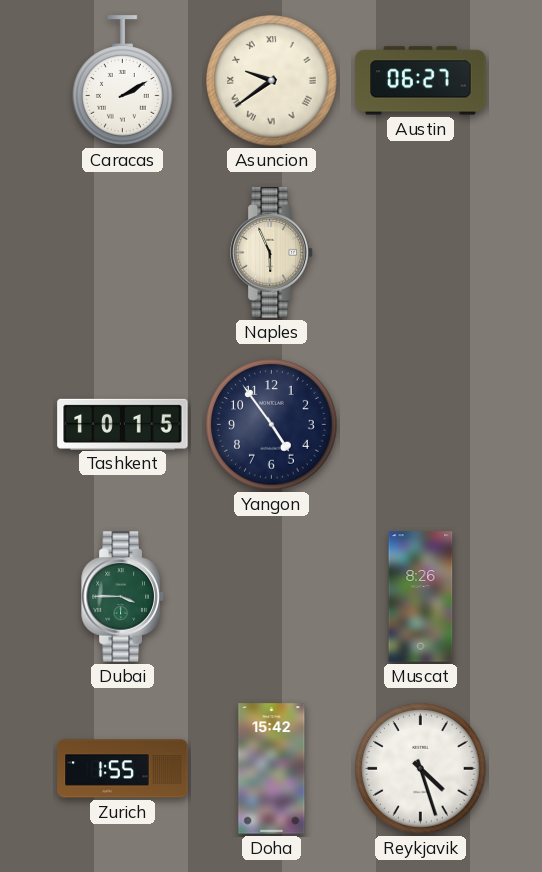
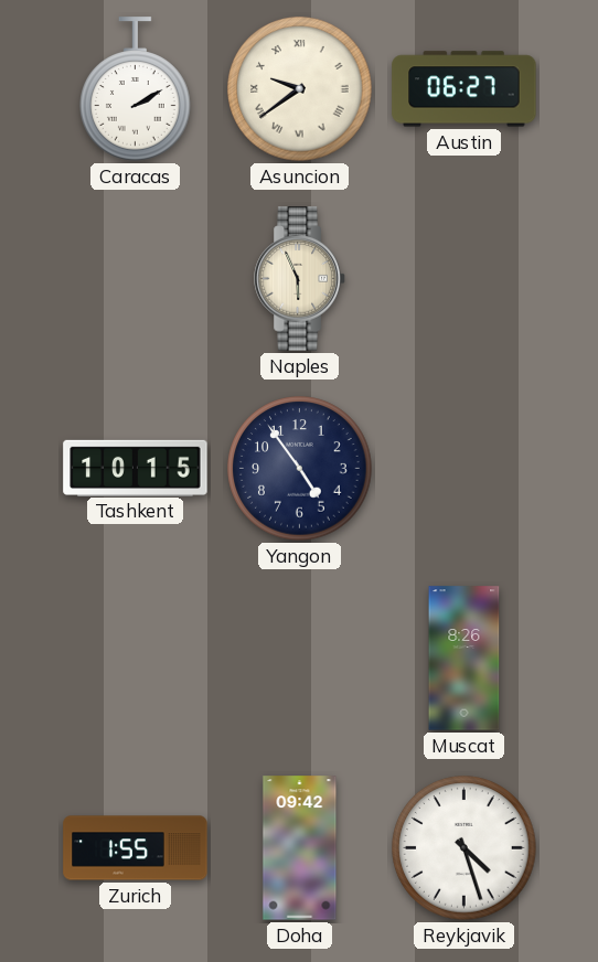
Dubai: 3:45 -> none
Doha: 15:42 -> 09:42
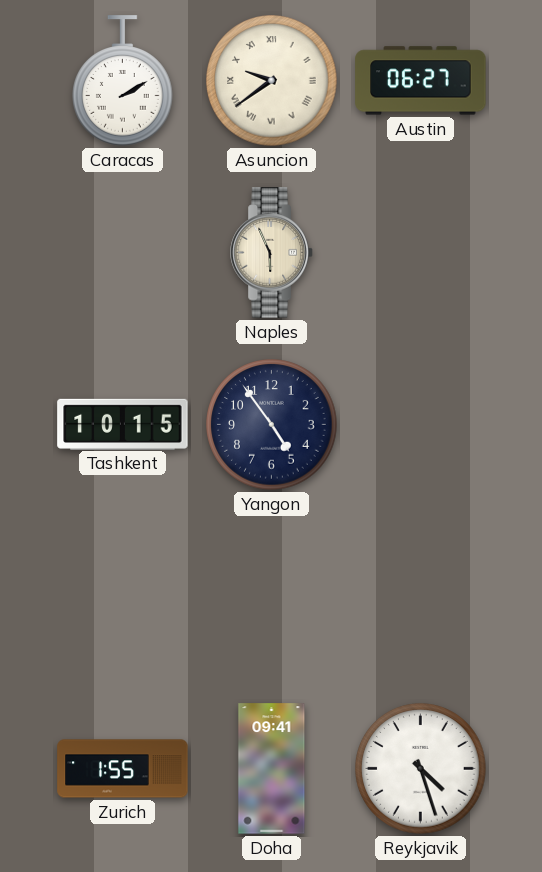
Muscat: 8:26 -> none
Doha: 09:42 -> 09:41
